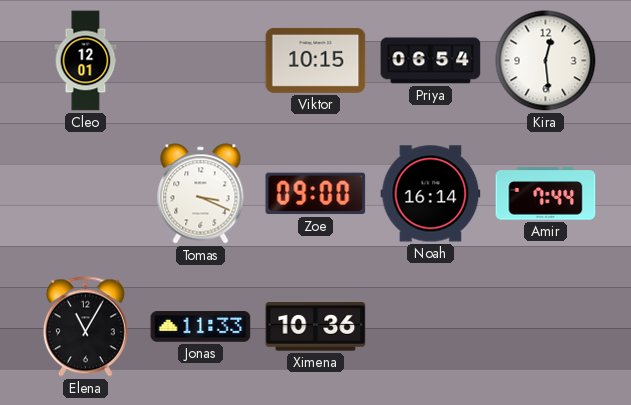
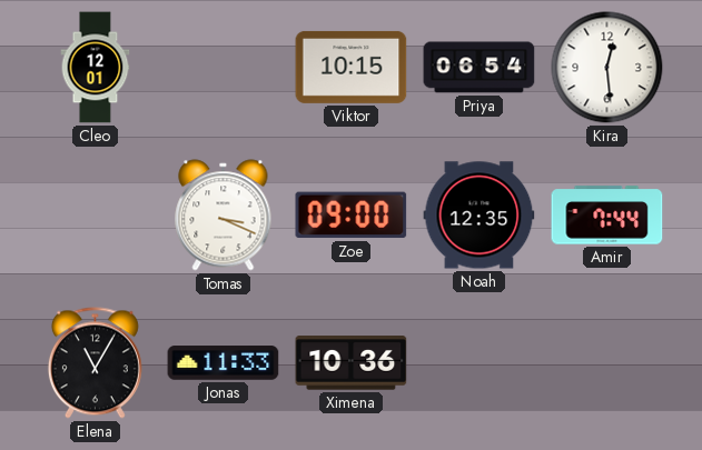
Noah: 16:14 -> 12:35
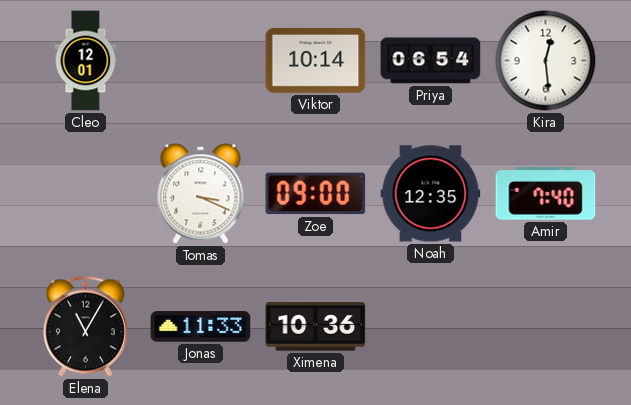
Viktor: 10:15 -> 10:14
Amir: 7:44 -> 7:40
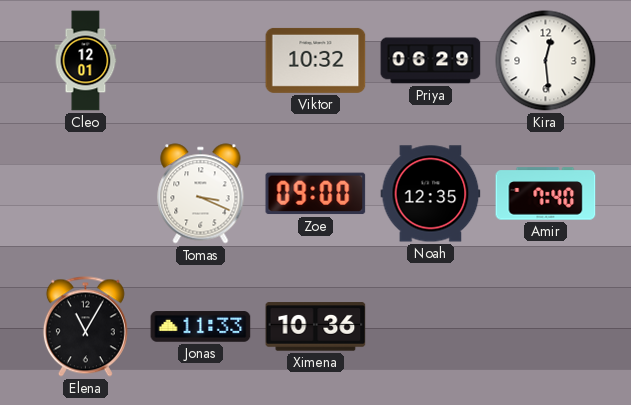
Viktor: 10:14 -> 10:32
Priya: 06:54 -> 06:29
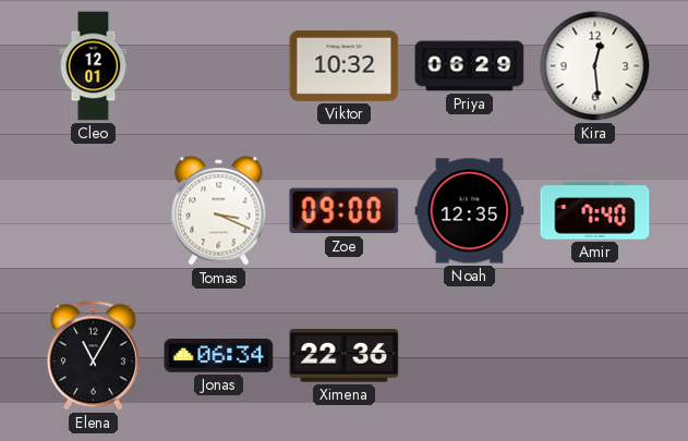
Jonas: 11:33 -> 06:34
Ximena: 10:36 -> 22:36
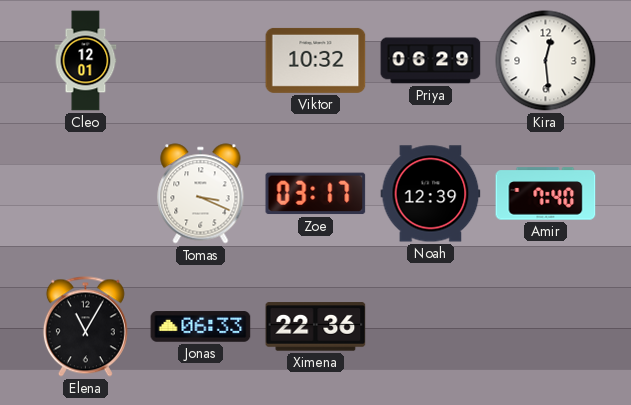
Zoe: 09:00 -> 03:17
Noah: 12:35 -> 12:39
Jonas: 06:34 -> 06:33
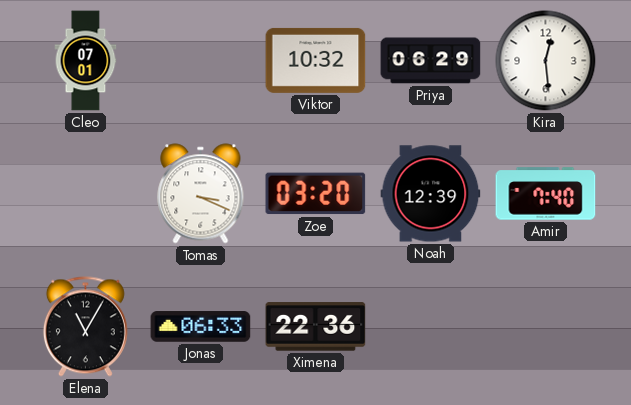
Cleo: 12:01 -> 07:01
Zoe: 03:17 -> 03:20
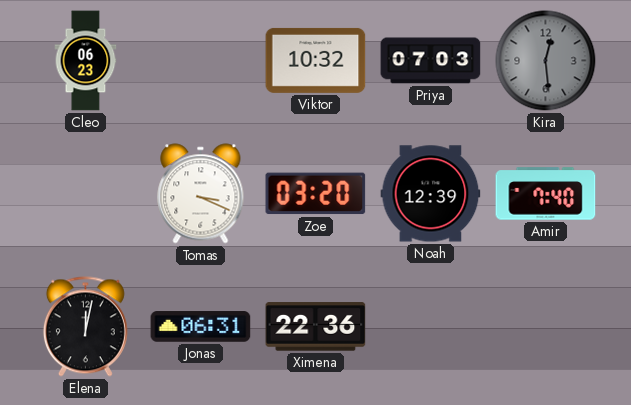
Cleo: 07:01 -> 06:23
Priya: 06:29 -> 07:03
Kira dial: white -> grey
Elena: 11:05 -> 12:02
Jonas: 06:33 -> 06:31
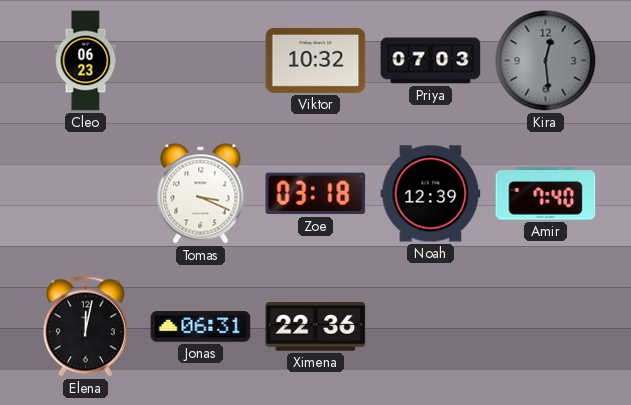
Zoe: 03:20 -> 03:18
